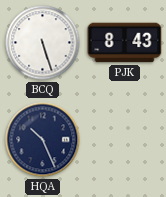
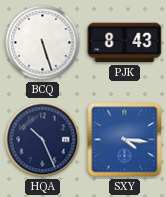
SXY: none -> 4:16
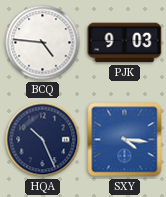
BCQ: 5:27 -> 4:46
PJK: 8:43 -> 9:03
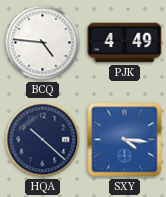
PJK: 9:03 -> 4:49
HQA: 10:26 -> 10:22
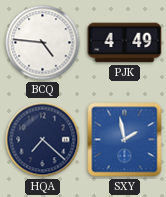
HQA: 10:22 -> 7:22
SXY: 4:16 -> 1:58
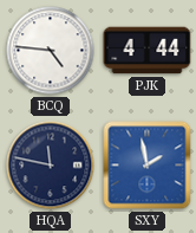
PJK: 4:49 -> 4:44
HQA: 7:22 -> 11:47
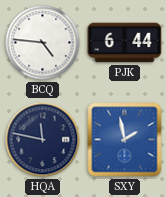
PJK: 4:44 -> 6:44
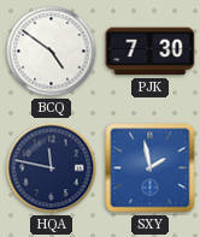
BCQ: 4:46 -> 4:51
PJK: 6:44 -> 7:30
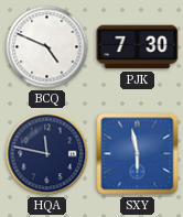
BCQ: 4:51 -> 4:49
SXY: 1:58 -> 5:58
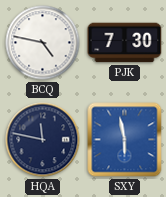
BCQ: 4:49 -> 4:47
